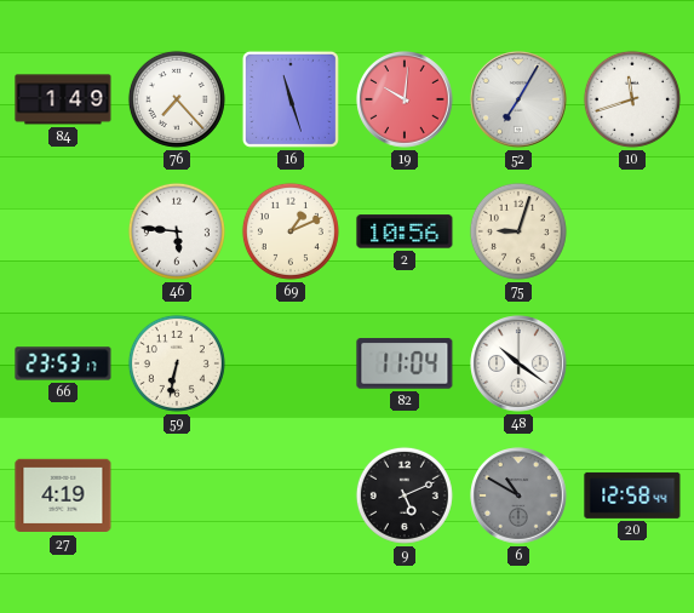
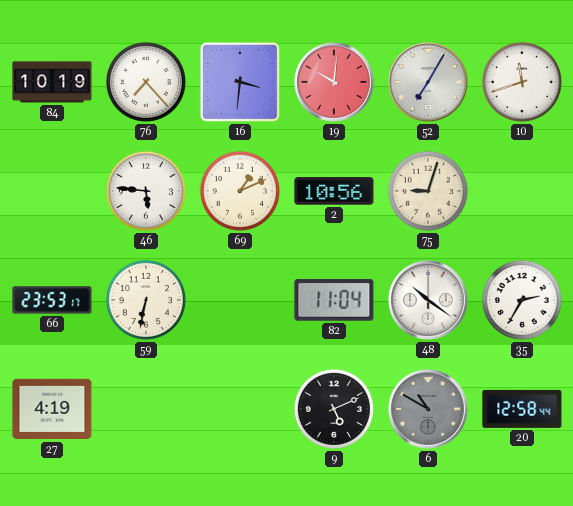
84: 1:49 -> 10:19
16: 11:27 -> 3:31
35: none -> 2:35
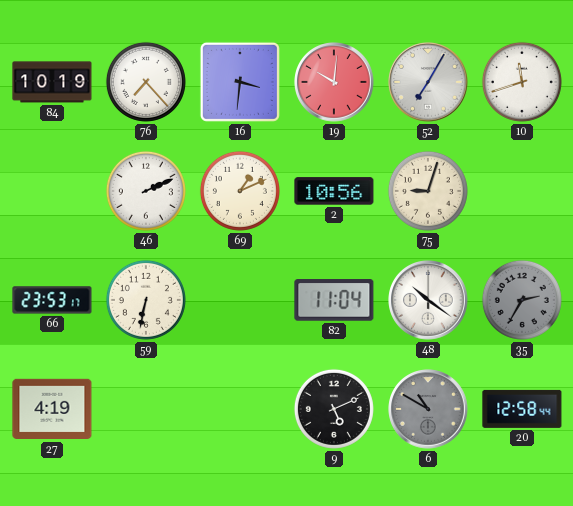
46: 5:46 -> 2:11
35 dial: white -> grey
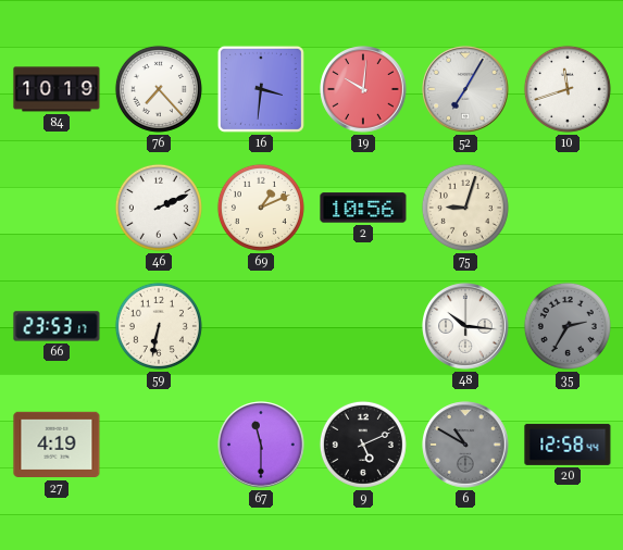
82: 11:04 -> none
48: 10:21 -> 10:16
67: none -> 11:30
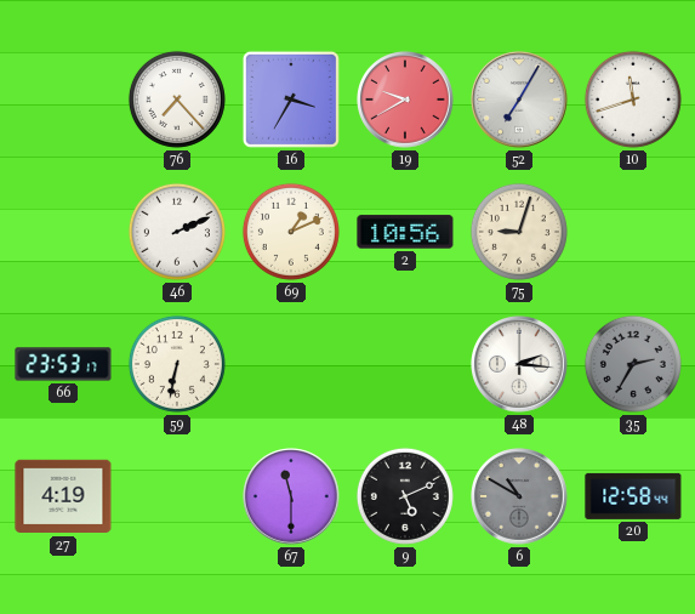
84: 10:19 -> none
16: 3:31 -> 3:35
19: 10:01 -> 9:40
48: 10:16 -> 2:16
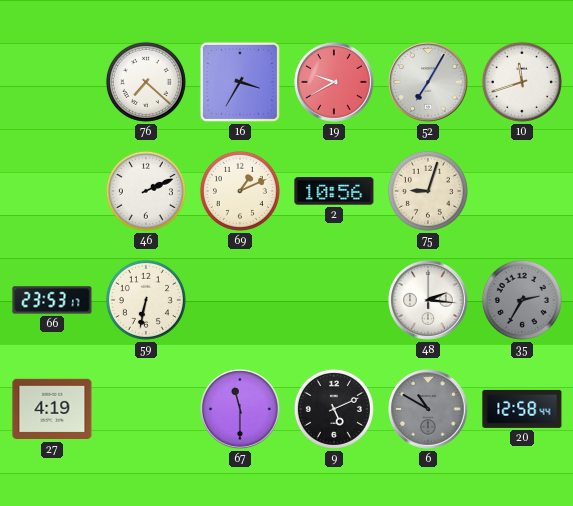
76: 7:23 -> 7:22
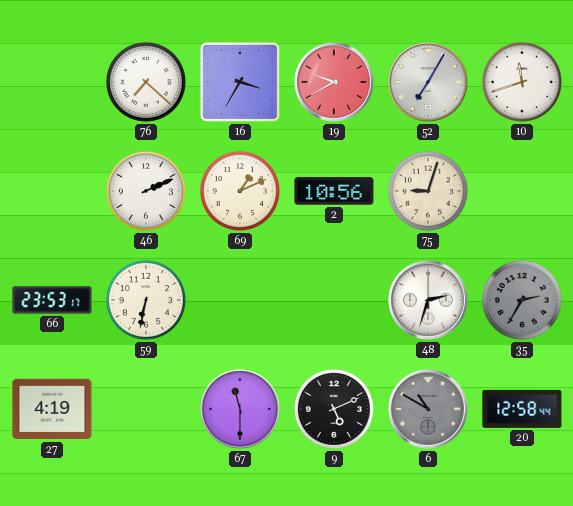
48: 2:16 -> 2:33
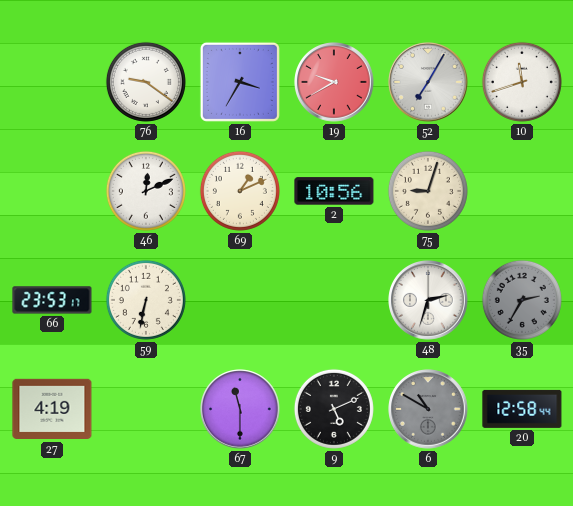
76: 7:22 -> 9:21
46: 2:11 -> 12:11
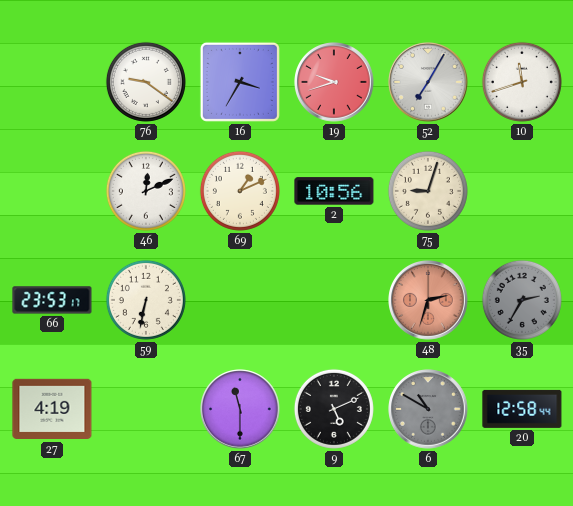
19: 9:40 -> 9:42
48 dial: white -> salmon
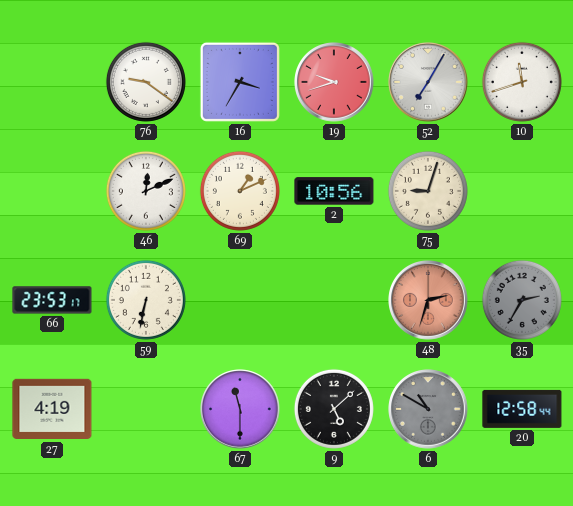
9: 5:11 -> 5:08
